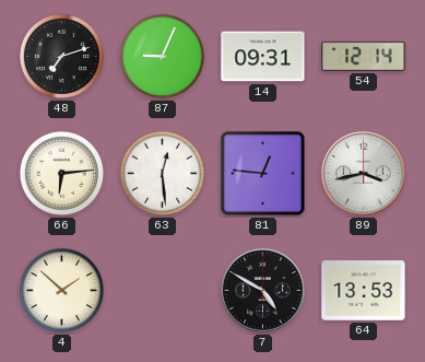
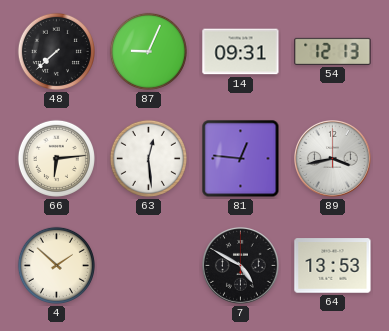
48: 7:12 -> 7:38
54: 12:14 -> 12:13
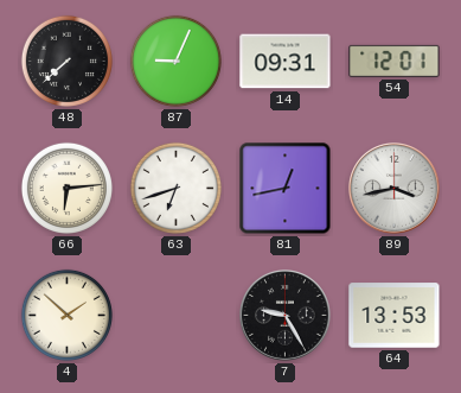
54: 12:13 -> 12:01
63: 12:29 -> 6:42
81: 12:46 -> 12:43
7: 4:50 -> 9:25
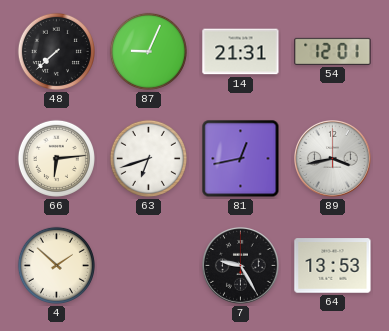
14: 09:31 -> 21:31
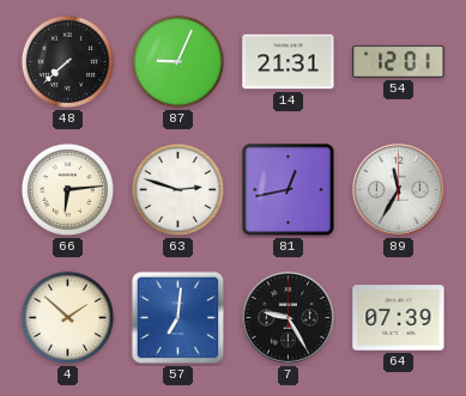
63: 6:42 -> 2:48
89: 3:43 -> 11:35
57: none -> 7:01
64: 13:53 -> 07:39
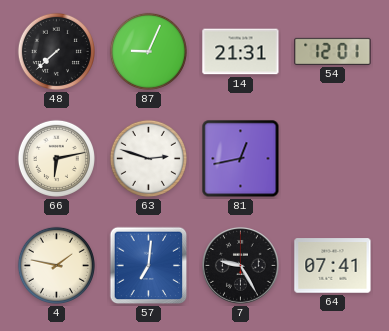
66: 6:14 -> 6:13
89: 11:35 -> none
4: 1:52 -> 1:47
64: 07:39 -> 07:41
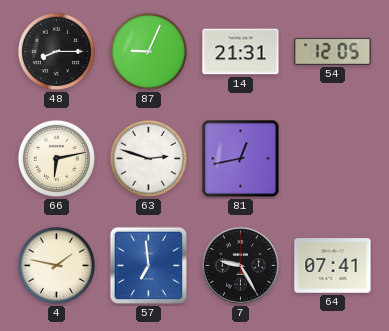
48: 7:38 -> 8:15
54: 12:01 -> 12:05
57: 7:01 -> 6:59
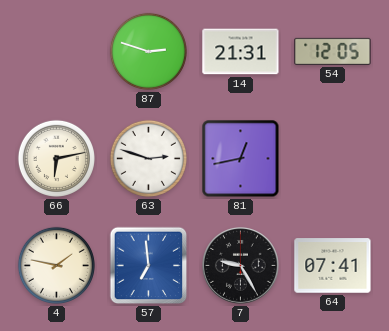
48: 8:15 -> none
87: 9:04 -> 2:48
